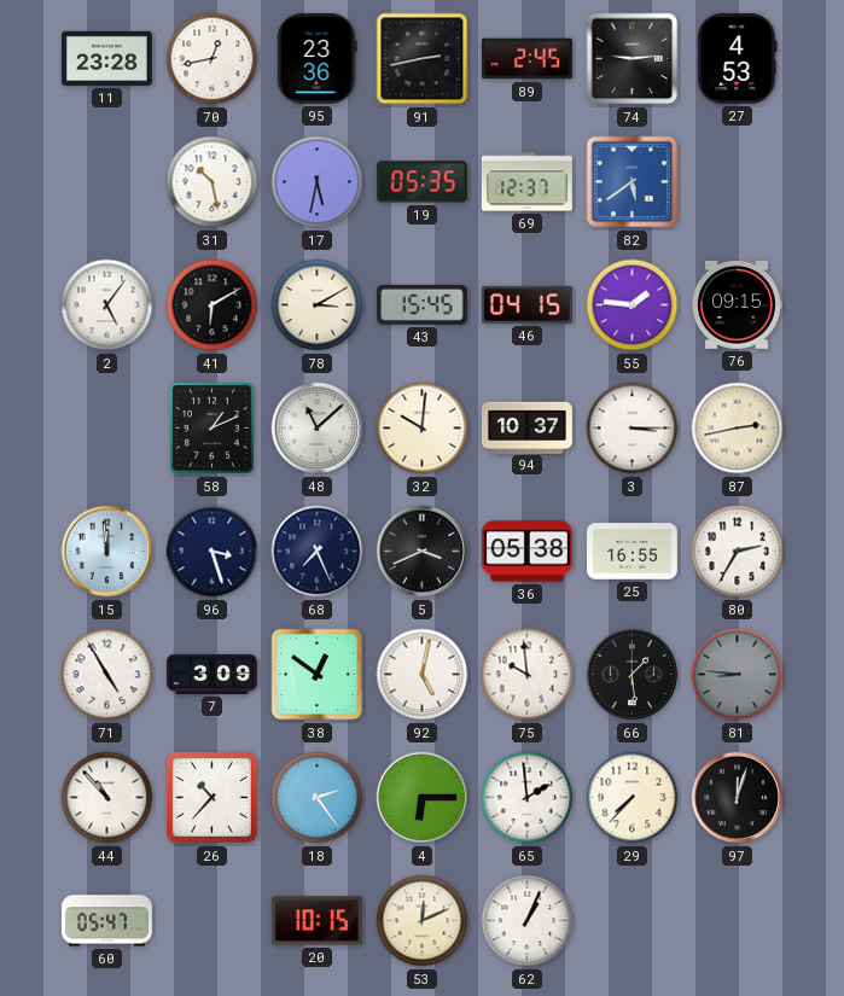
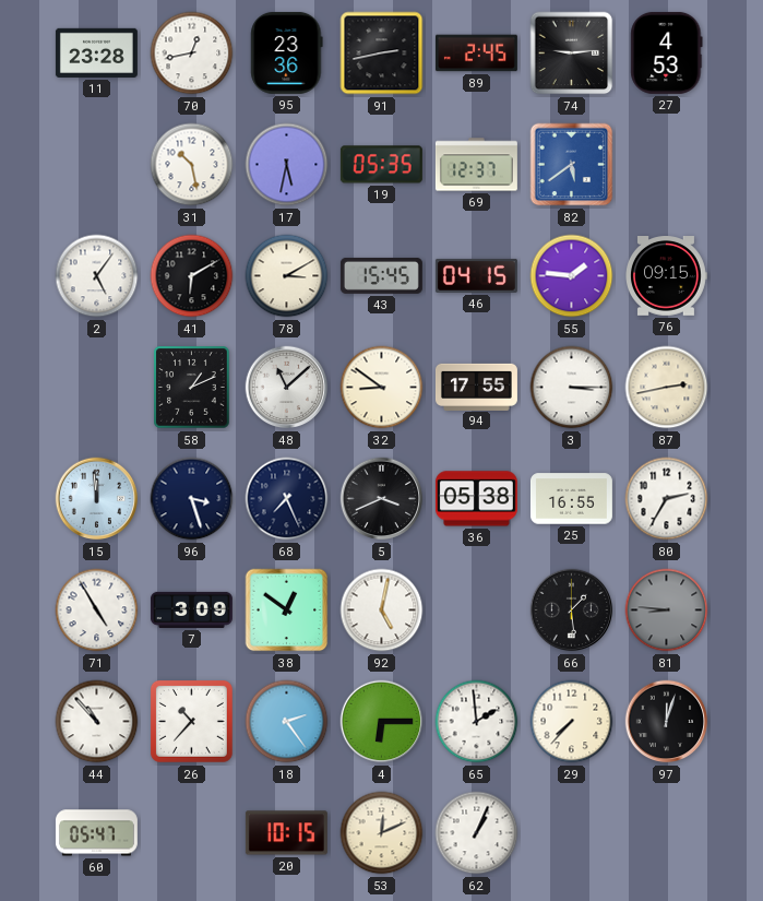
32: 10:01 -> 8:51
94: 10:37 -> 17:55
75: 9:59 -> none
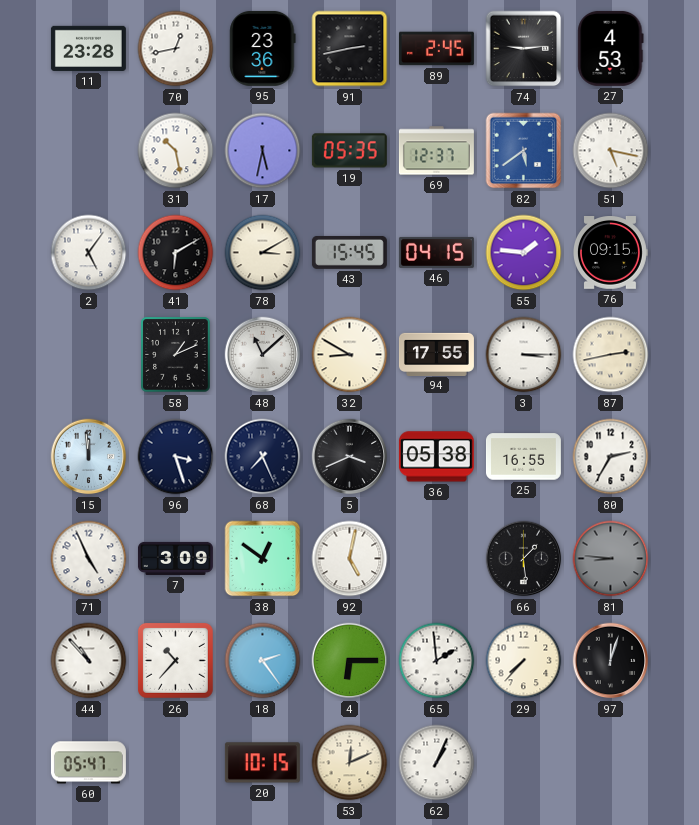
51: none -> 5:17
32: 8:51 -> 8:50
71: 4:55 -> 4:56
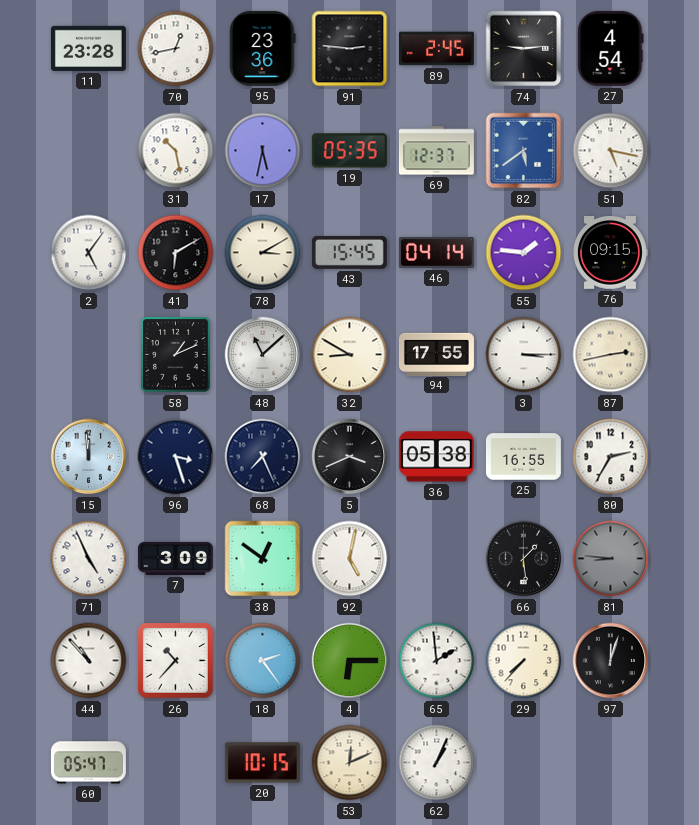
91: 2:43 -> 2:46
27: 4:53 -> 4:54
46: 04:15 -> 04:14
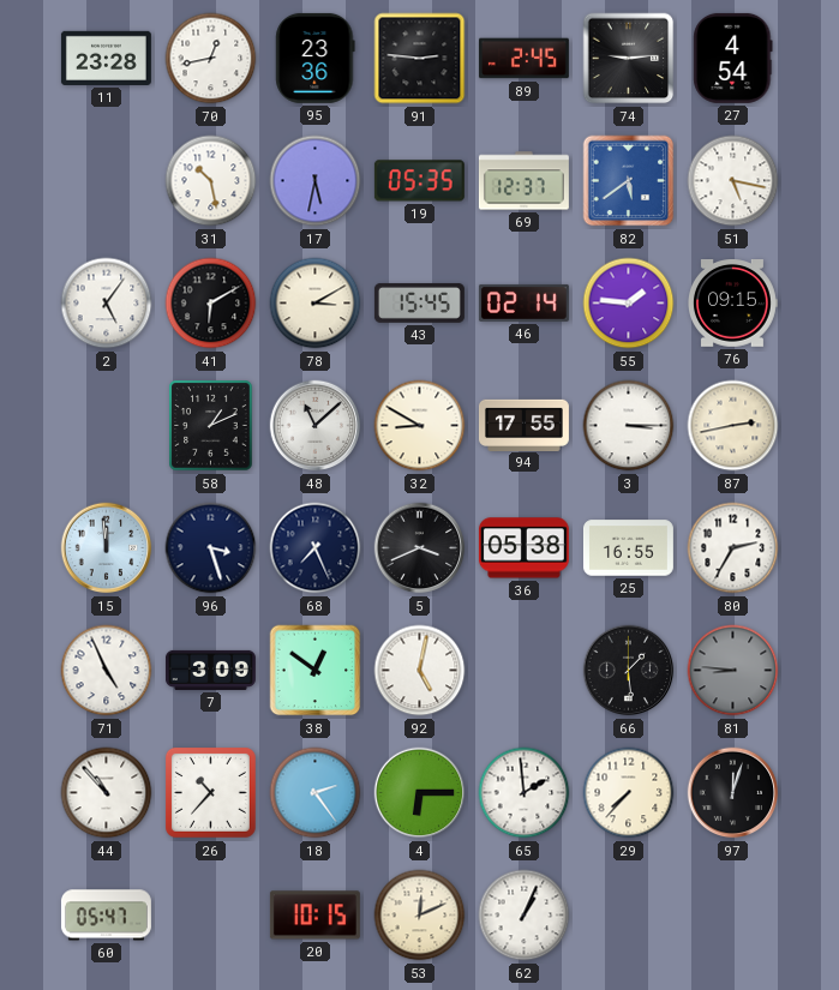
46: 04:14 -> 02:14
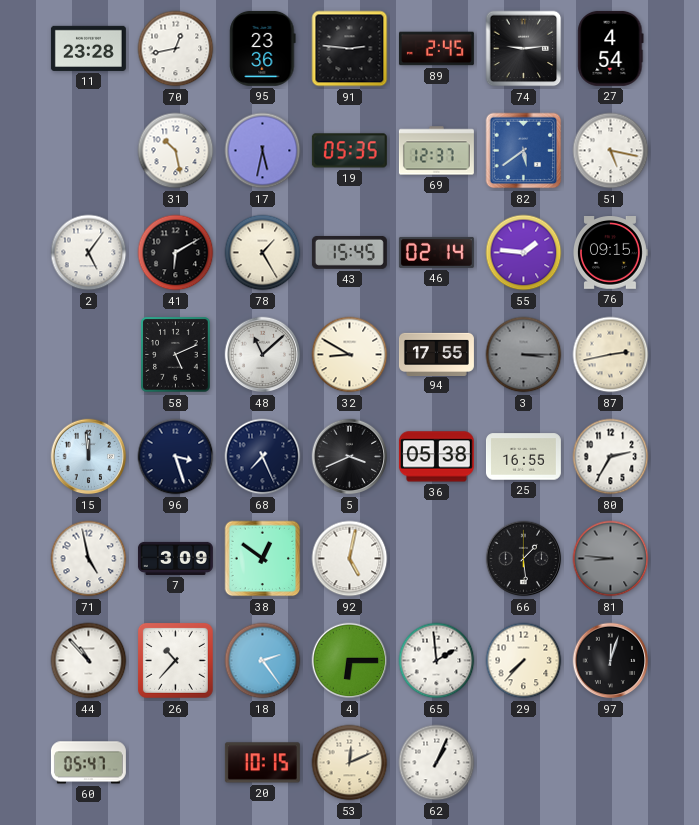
78: 3:10 -> 1:25
58: 1:11 -> 5:11
3 dial: white -> grey
71: 4:56 -> 4:58
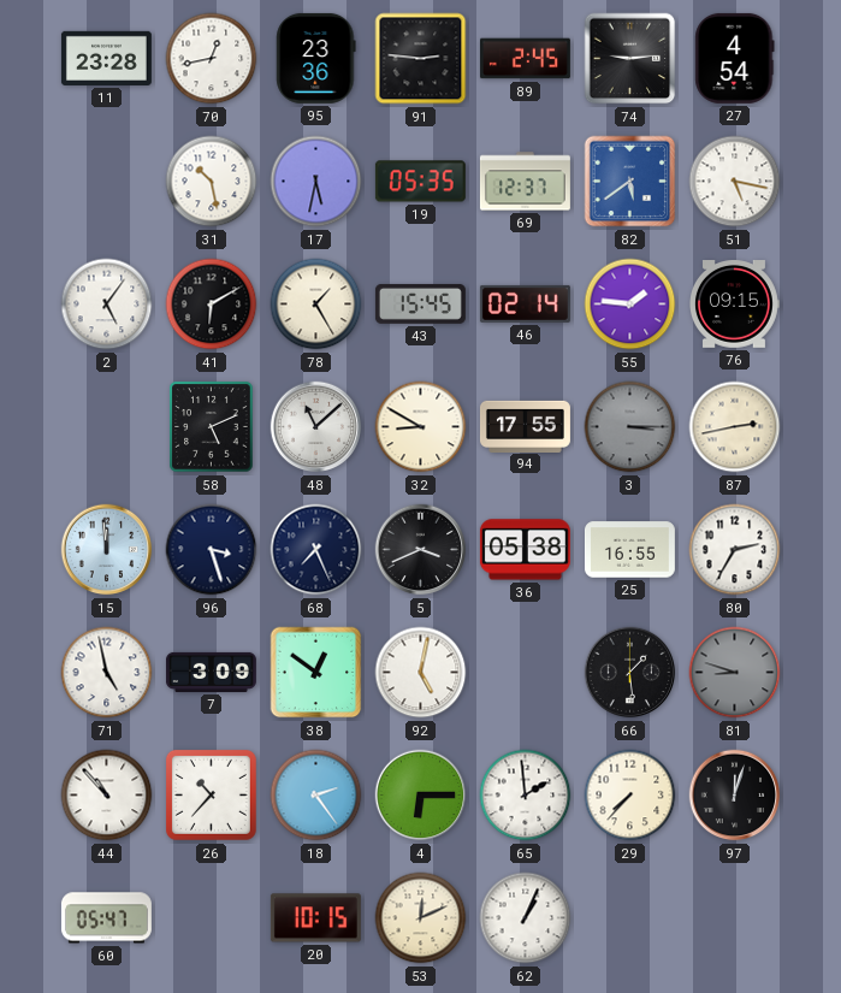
81: 8:46 -> 8:48
